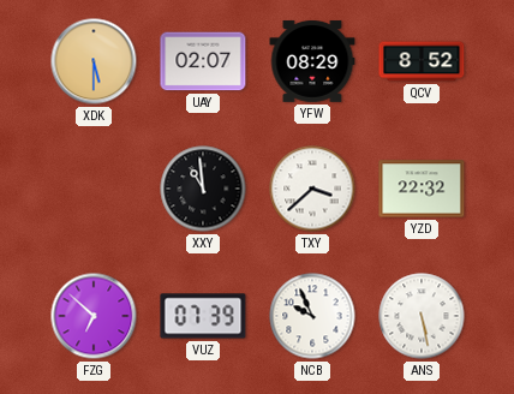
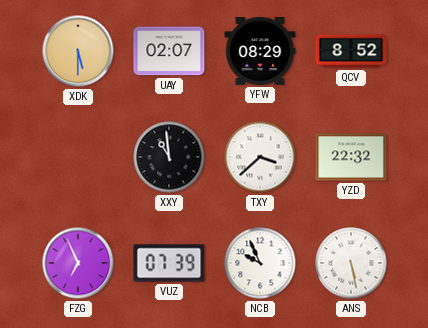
FZG: 6:52 -> 6:56
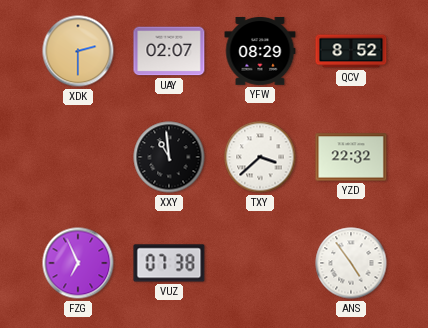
XDK: 5:30 -> 2:30
VUZ: 07:39 -> 07:38
NCB: 9:56 -> none
ANS: 5:28 -> 4:54
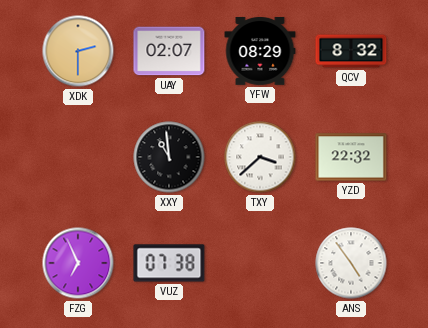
QCV: 8:52 -> 8:32
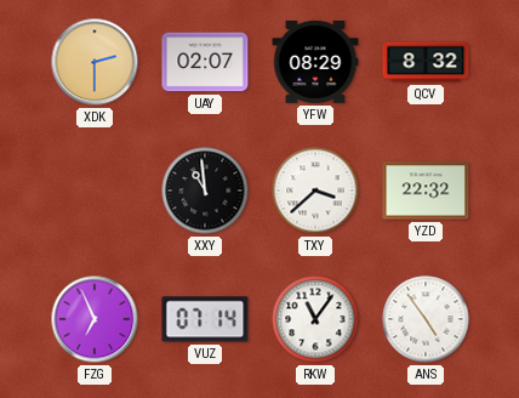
VUZ: 07:38 -> 07:14
RKW: none -> 11:06
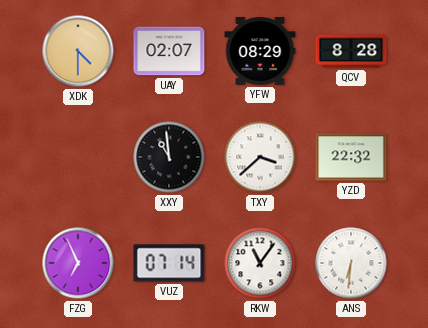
XDK: 2:30 -> 4:30
QCV: 8:32 -> 8:28
ANS: 4:54 -> 6:31
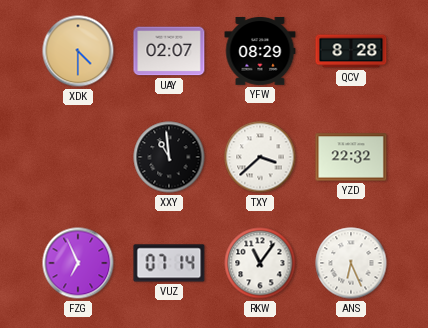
ANS: 6:31 -> 6:26
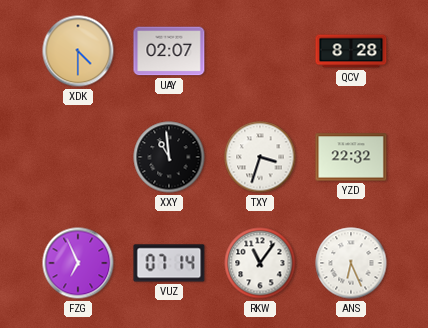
YFW: 08:29 -> none
TXY: 3:38 -> 3:33
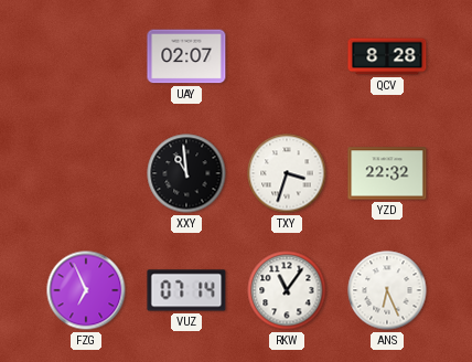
XDK: 4:30 -> none
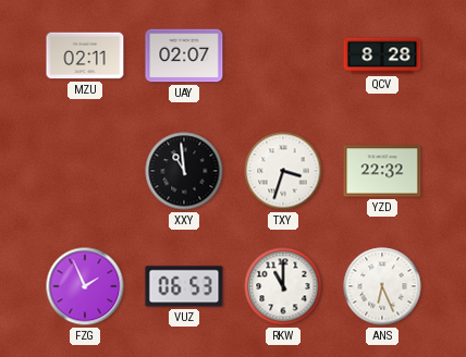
MZU: none -> 02:11
FZG: 6:56 -> 1:56
VUZ: 07:14 -> 06:53
RKW: 11:06 -> 11:00
